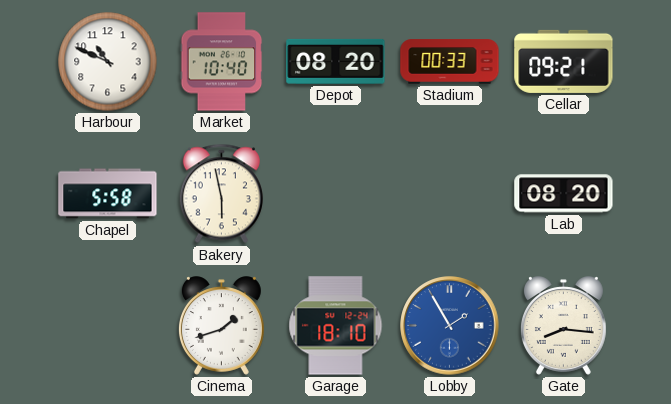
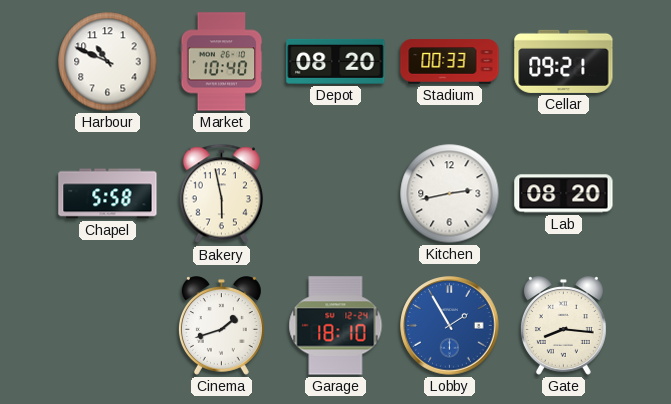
Kitchen: none -> 2:43
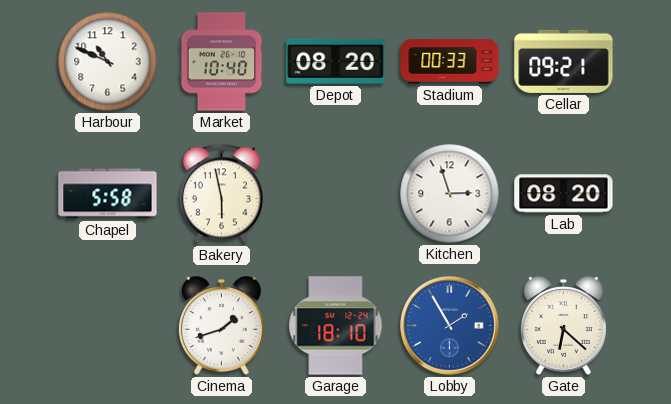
Kitchen: 2:43 -> 2:57
Gate: 8:16 -> 6:22
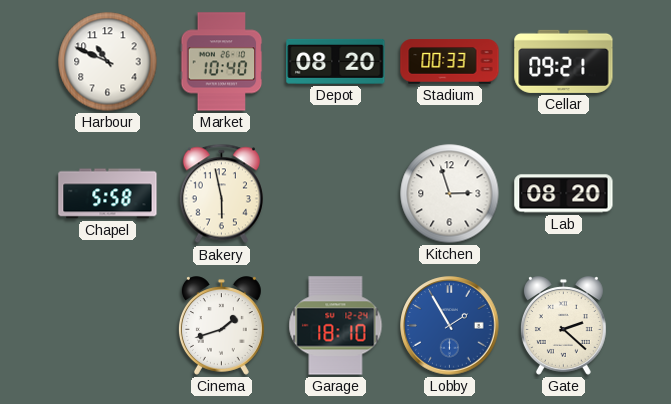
Gate: 6:22 -> 2:22
